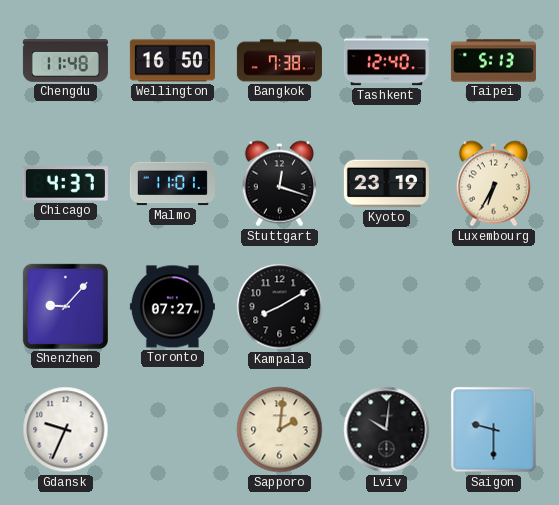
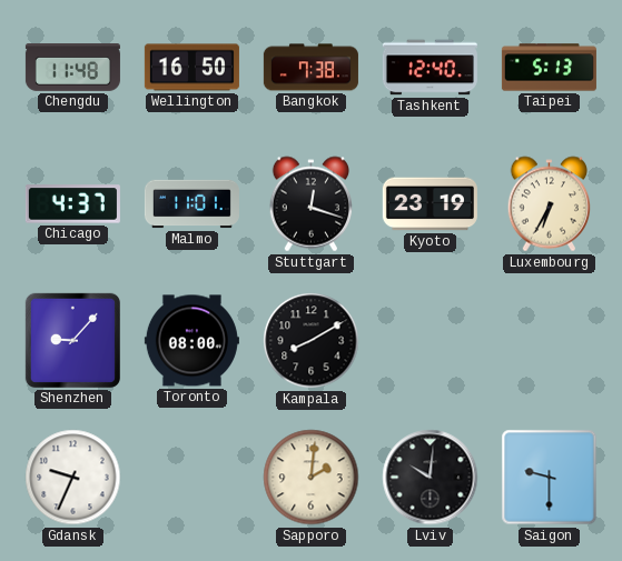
Toronto: 07:27 -> 08:00
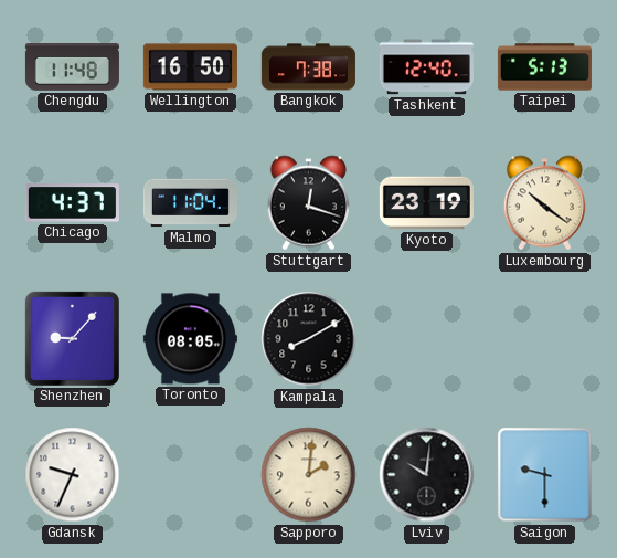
Malmo: 11:01 -> 11:04
Luxembourg: 6:35 -> 10:21
Toronto: 08:00 -> 08:05
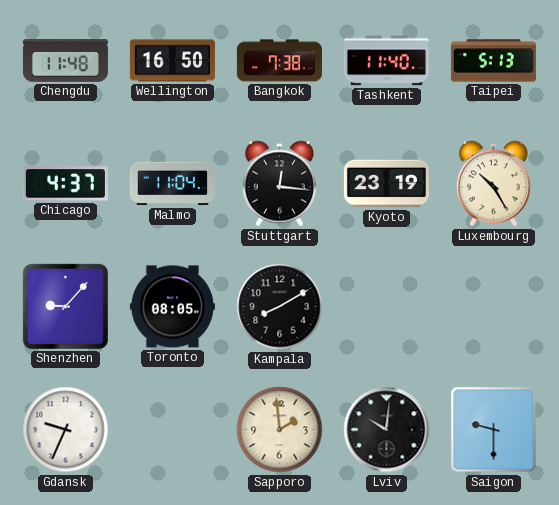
Tashkent: 12:40 -> 11:40
Stuttgart: 12:18 -> 12:16
Luxembourg: 10:21 -> 10:25
Sapporo: 2:01 -> 1:59
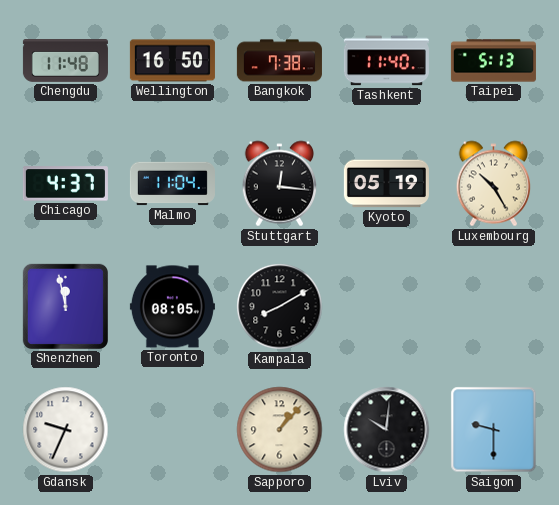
Kyoto: 23:19 -> 05:19
Shenzhen: 9:07 -> 11:58
Sapporo: 1:59 -> 1:07
